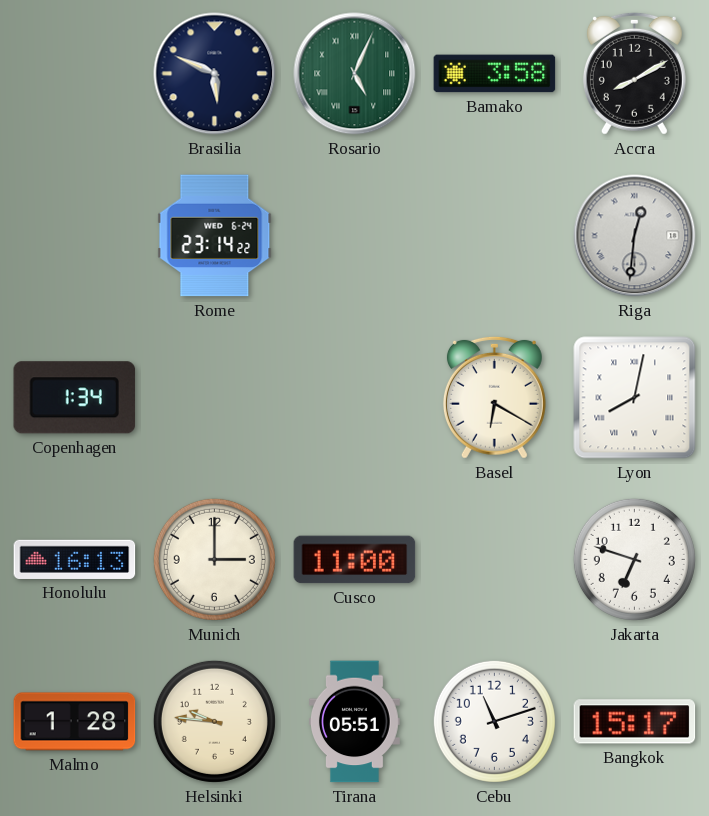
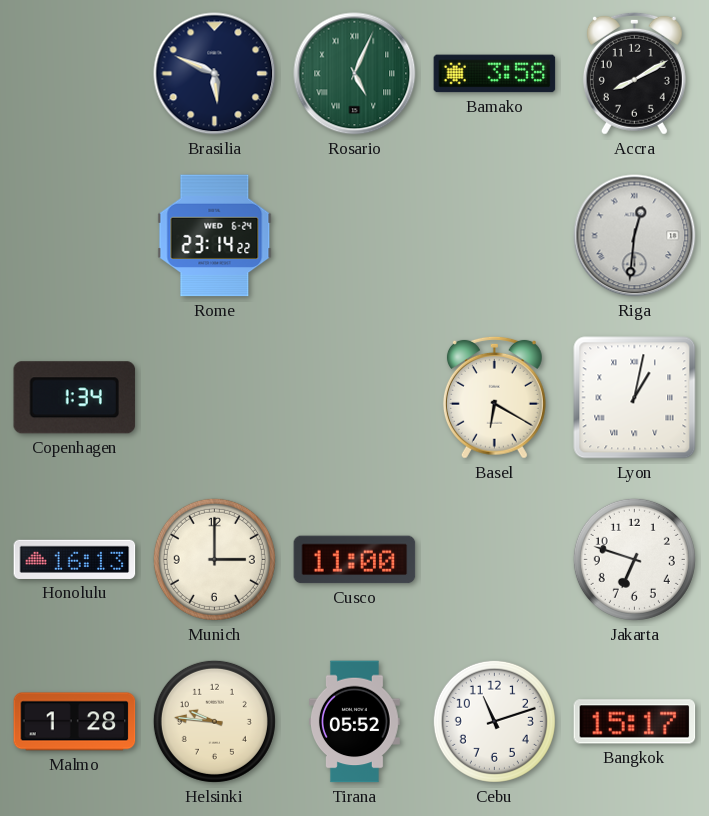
Lyon: 8:02 -> 1:02
Tirana: 05:51 -> 05:52
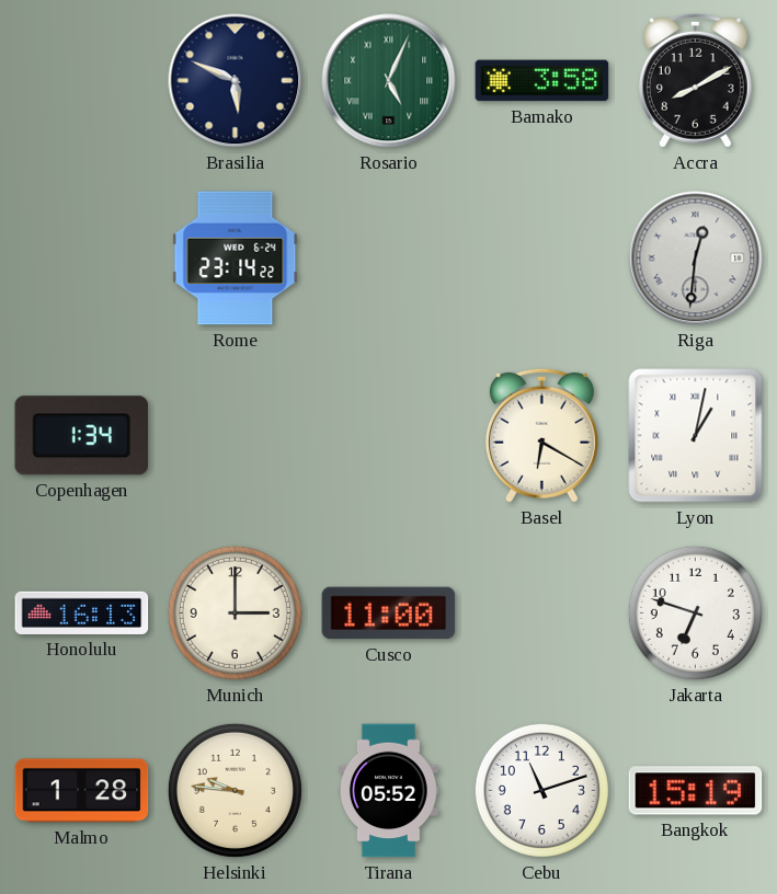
Bangkok: 15:17 -> 15:19
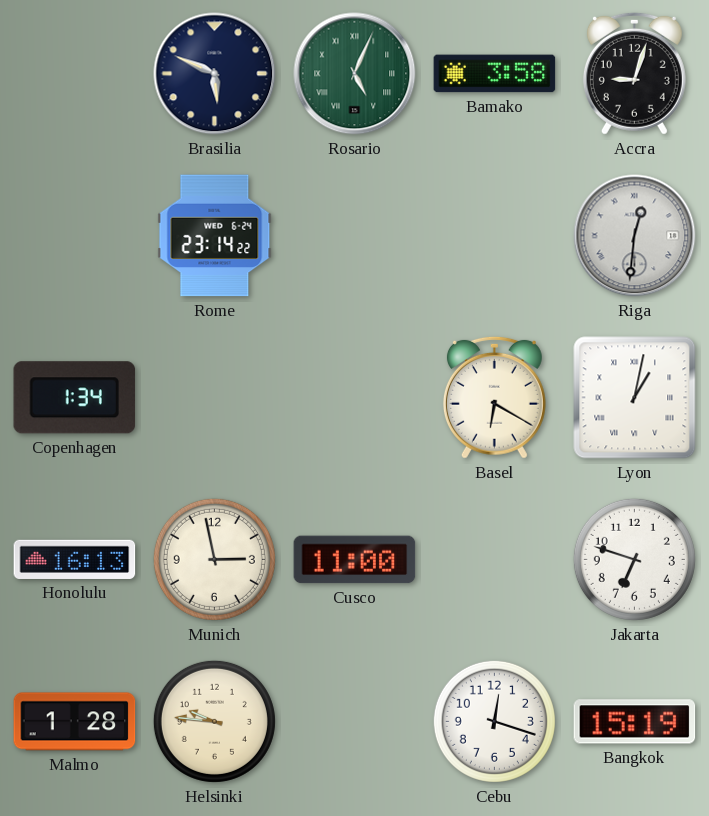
Accra: 8:10 -> 9:03
Munich: 3:00 -> 2:58
Tirana: 05:52 -> none
Cebu: 11:12 -> 12:18
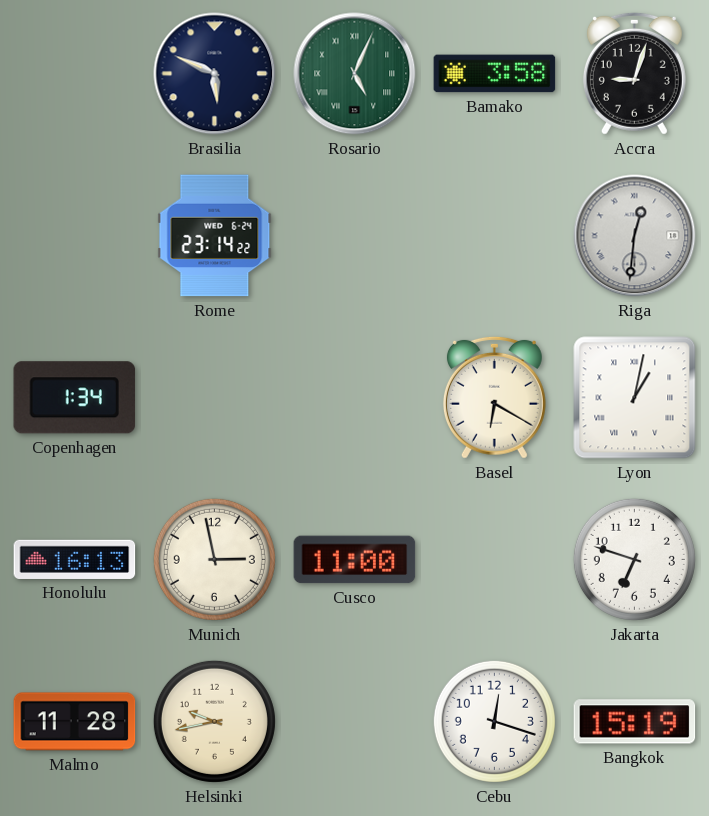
Malmo: 1:28 -> 11:28
Helsinki: 9:46 -> 9:43
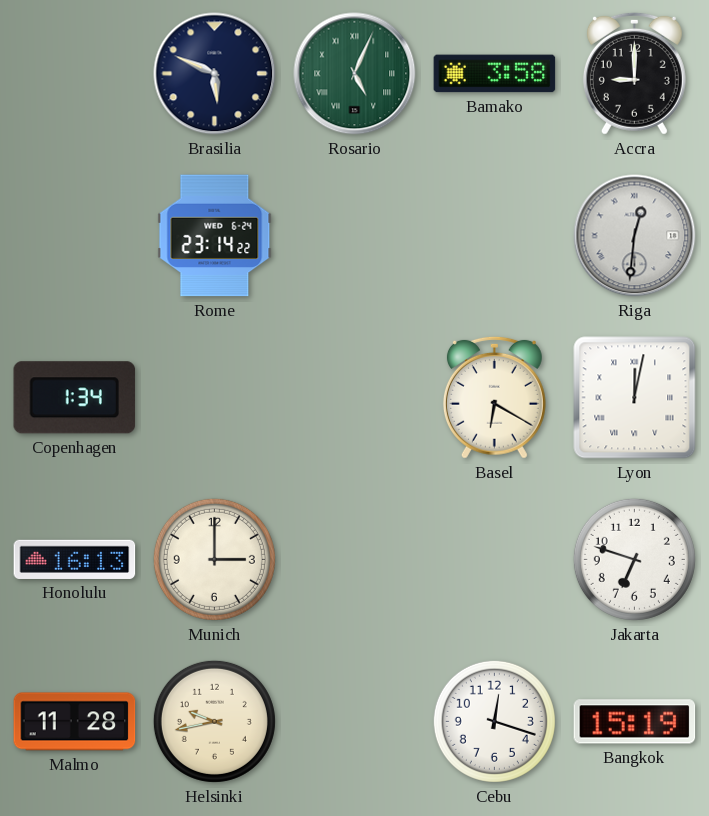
Accra: 9:03 -> 9:00
Lyon: 1:02 -> 12:02
Munich: 2:58 -> 3:00
Cusco: 11:00 -> none
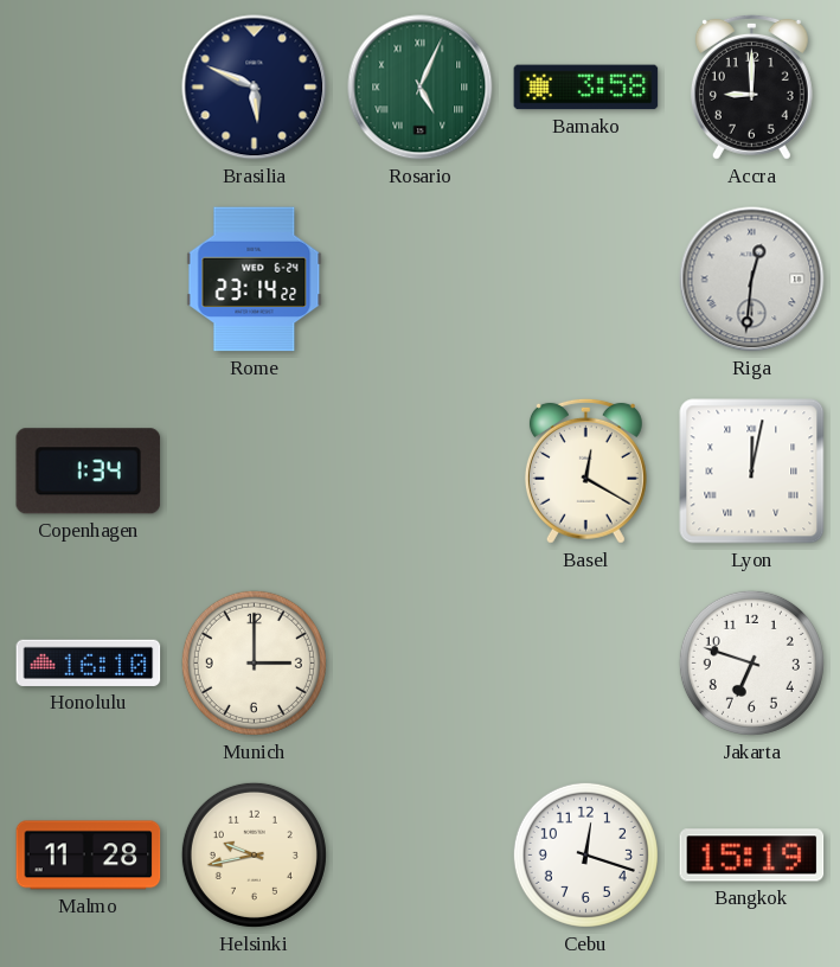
Basel: 6:20 -> 12:20
Honolulu: 16:13 -> 16:10
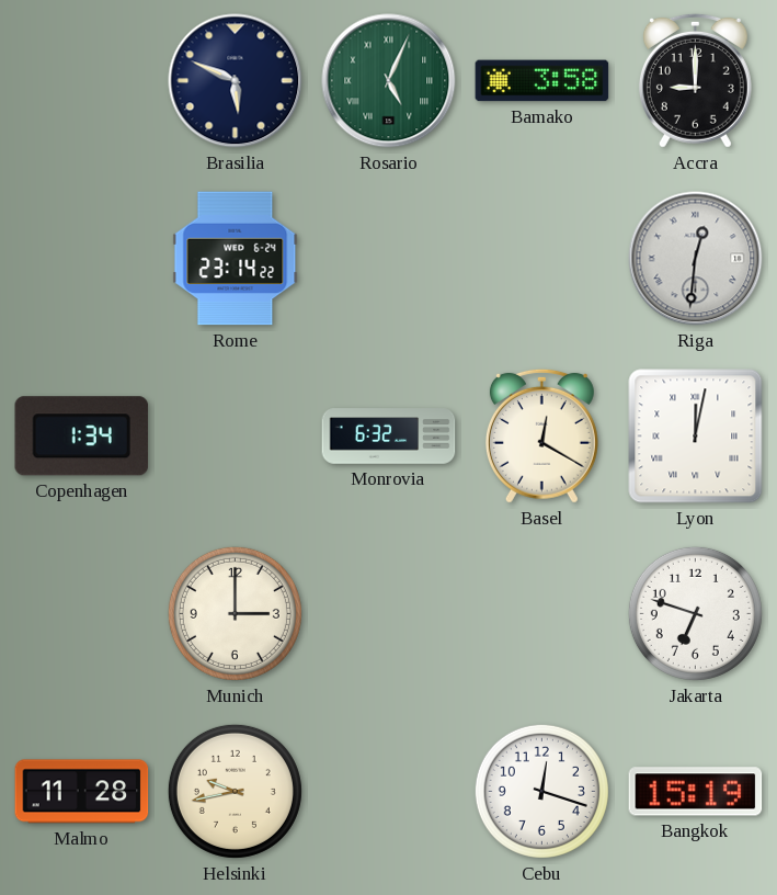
Monrovia: none -> 6:32
Honolulu: 16:10 -> none
